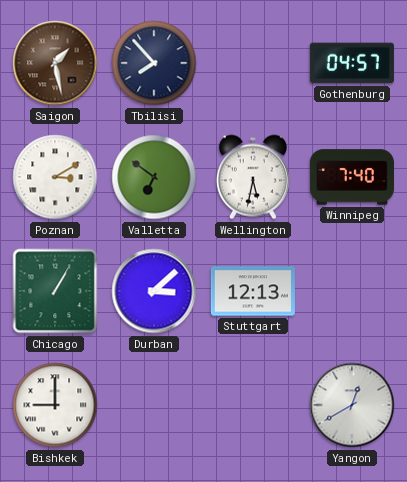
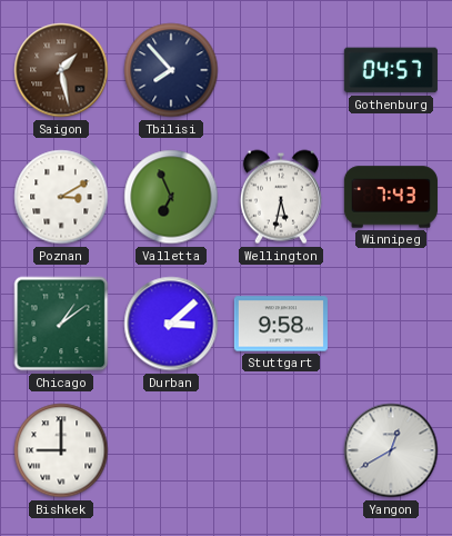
Valletta: 6:51 -> 6:56
Winnipeg: 7:40 -> 7:43
Chicago: 1:05 -> 1:09
Stuttgart: 12:13 -> 9:58
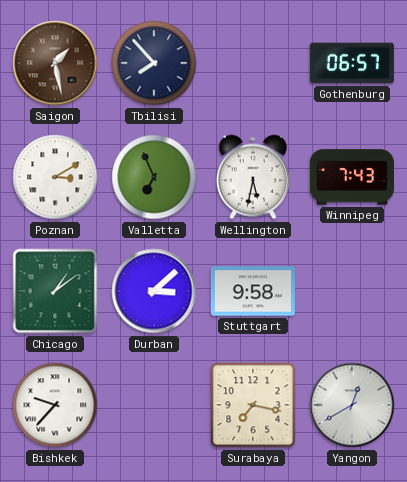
Gothenburg: 04:57 -> 06:57
Bishkek: 9:00 -> 9:37
Surabaya: none -> 7:17
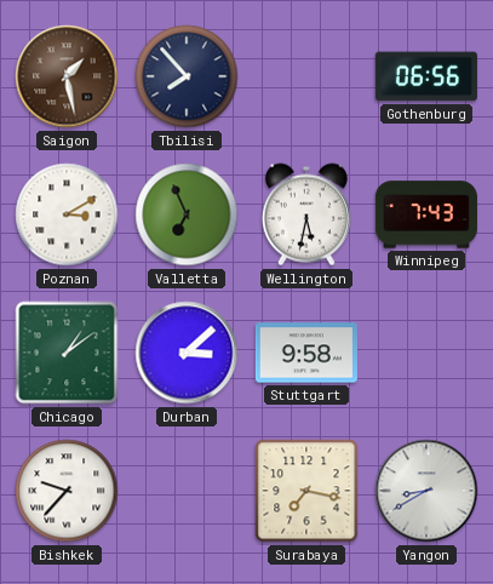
Gothenburg: 06:57 -> 06:56
Yangon: 12:40 -> 8:40
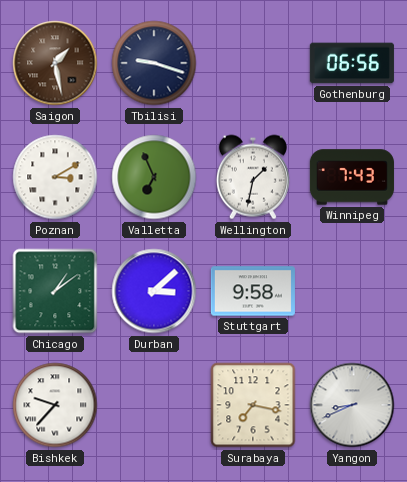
Tbilisi: 7:53 -> 9:18
Wellington: 5:32 -> 1:32
Yangon: 8:40 -> 8:41
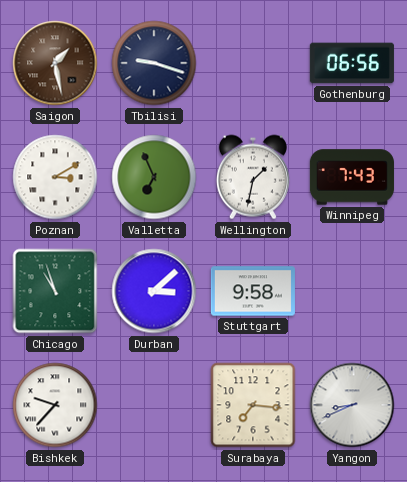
Chicago: 1:09 -> 10:57
Surabaya: 7:17 -> 7:16
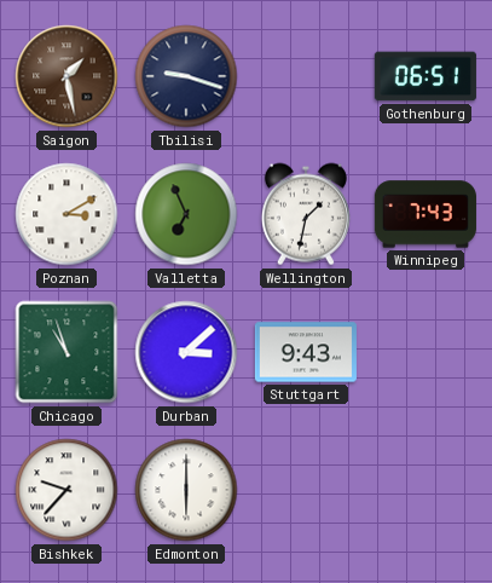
Gothenburg: 06:56 -> 06:51
Stuttgart: 9:58 -> 9:43
Edmonton: none -> 6:00
Surabaya: 7:16 -> none
Yangon: 8:41 -> none
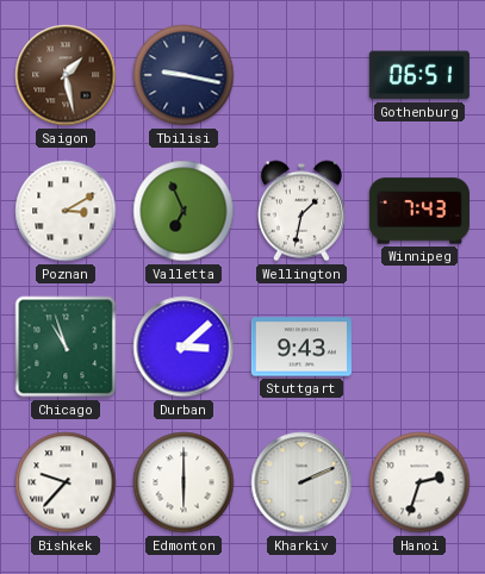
Tbilisi: 9:18 -> 9:17
Kharkiv: none -> 2:11
Hanoi: none -> 2:33
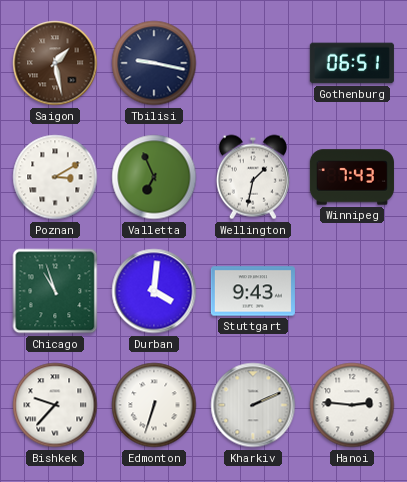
Durban: 3:08 -> 4:01
Edmonton: 6:00 -> 6:33
Hanoi: 2:33 -> 2:46
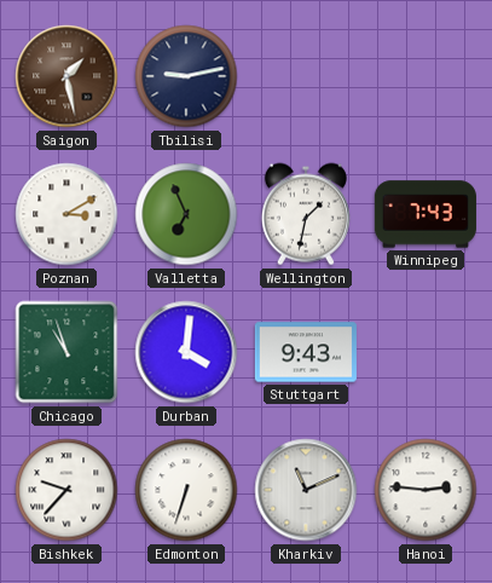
Tbilisi: 9:17 -> 9:13
Gothenburg: 06:51 -> none
Kharkiv: 2:11 -> 11:11
